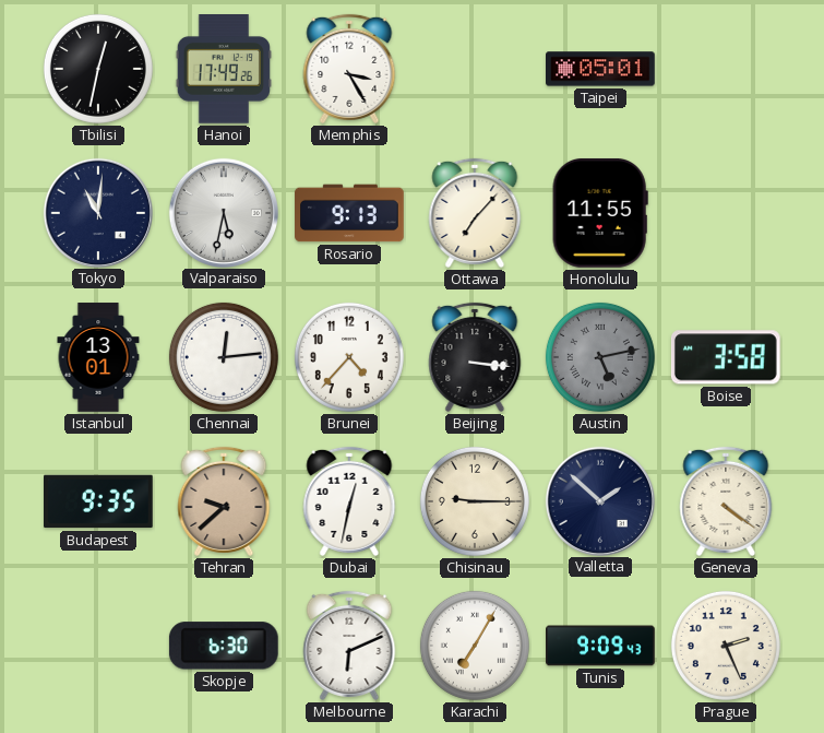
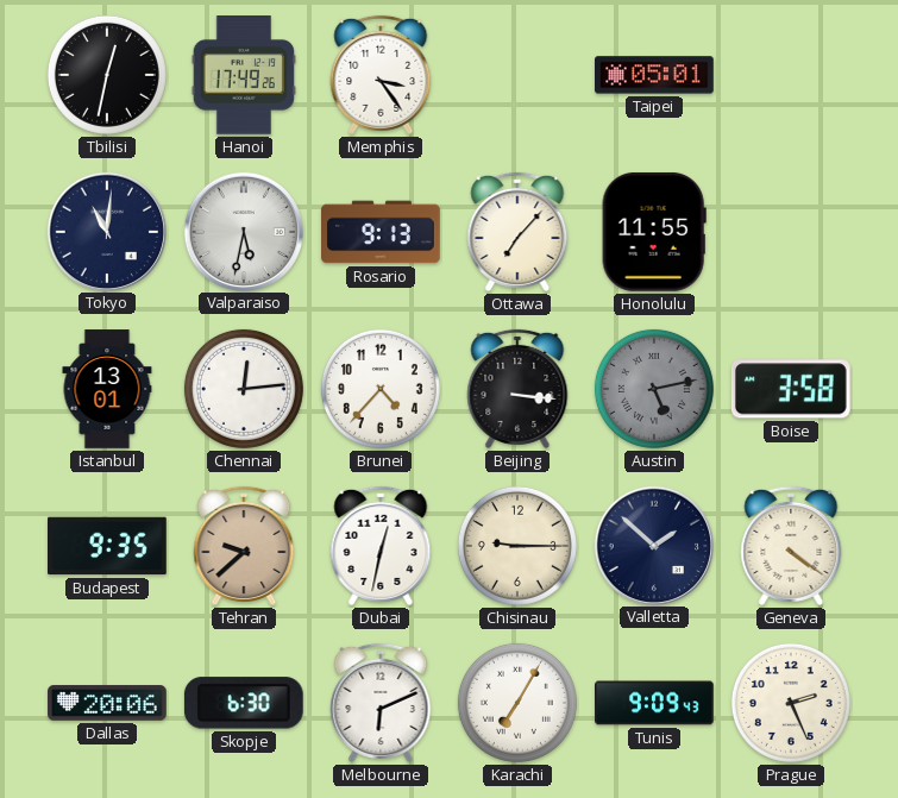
Memphis: 3:25 -> 3:24
Dallas: none -> 20:06
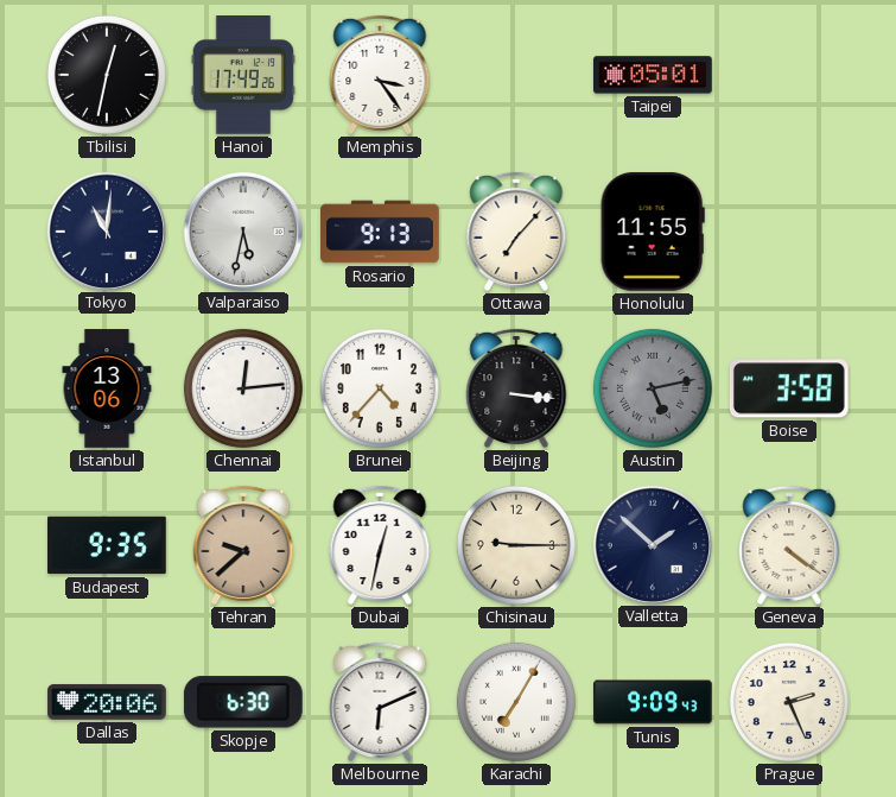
Istanbul: 13:01 -> 13:06
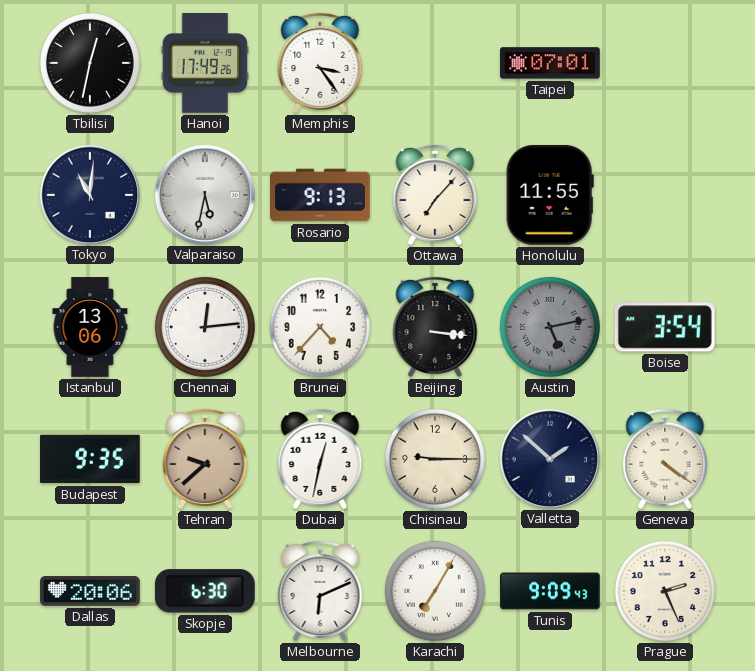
Taipei: 05:01 -> 07:01
Boise: 3:58 -> 3:54
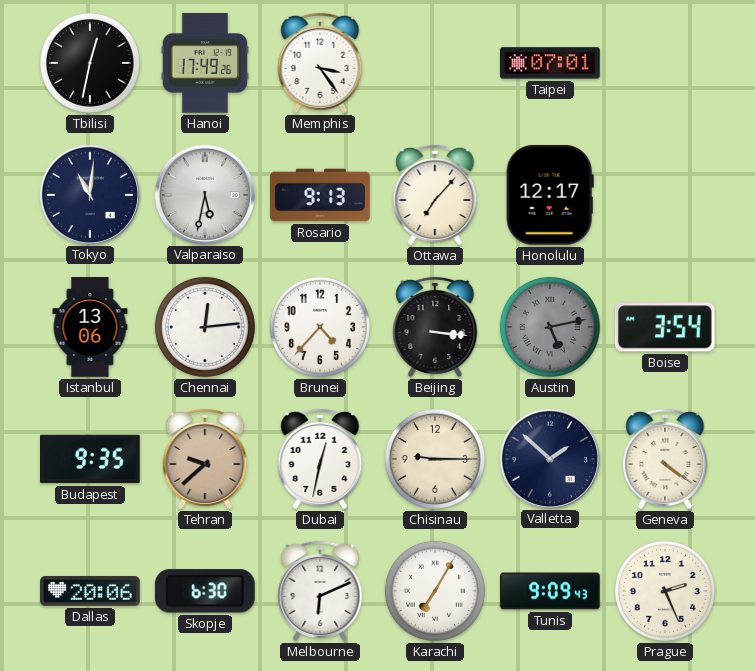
Honolulu: 11:55 -> 12:17
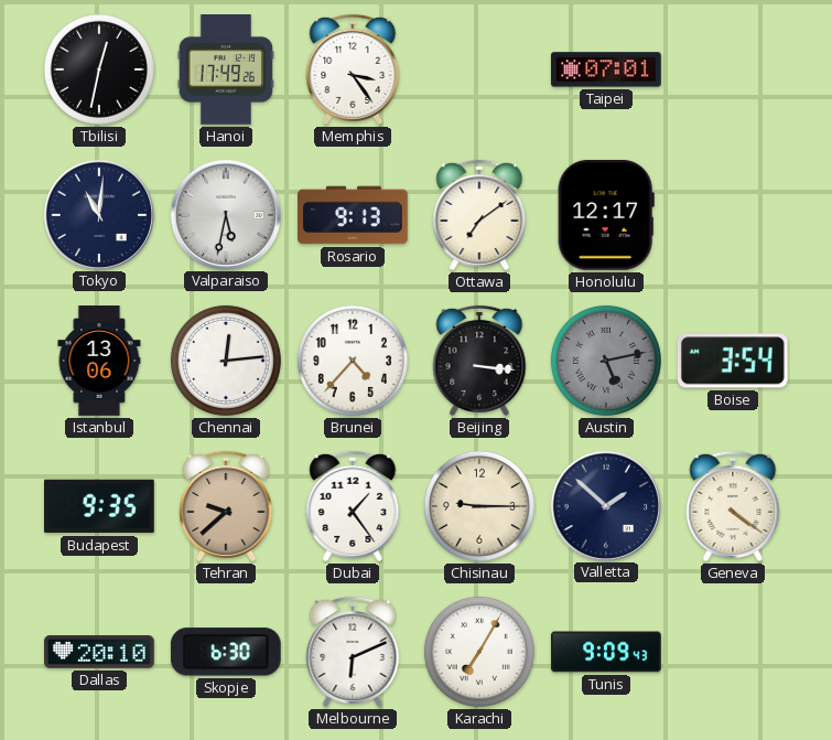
Ottawa: 7:07 -> 7:09
Dubai: 12:32 -> 1:24
Dallas: 20:06 -> 20:10
Prague: 2:26 -> none
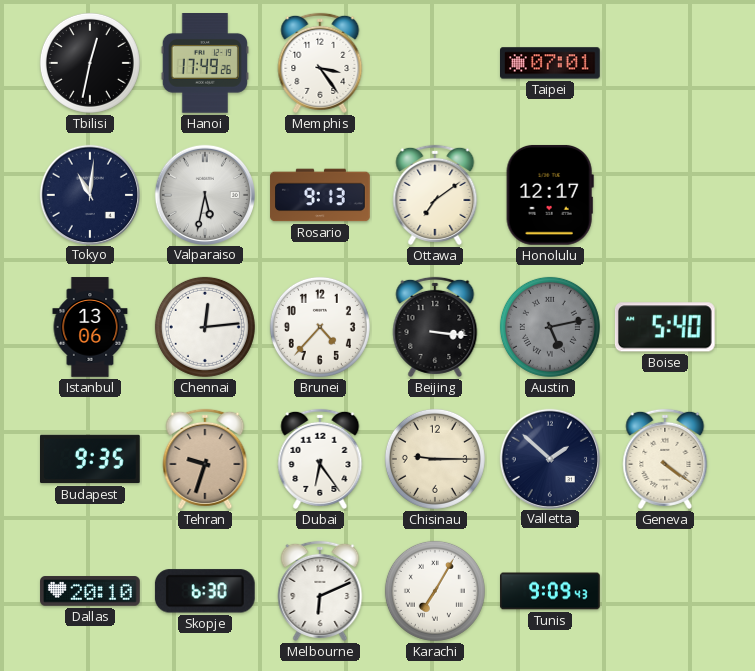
Boise: 3:54 -> 5:40
Tehran: 9:38 -> 9:33
Dubai: 1:24 -> 6:24
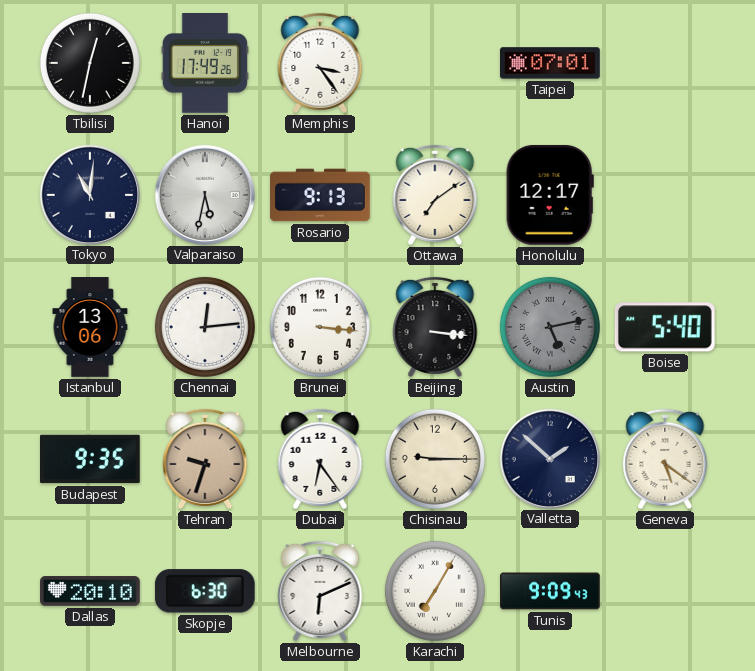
Brunei: 4:37 -> 3:16
Geneva: 4:21 -> 5:21
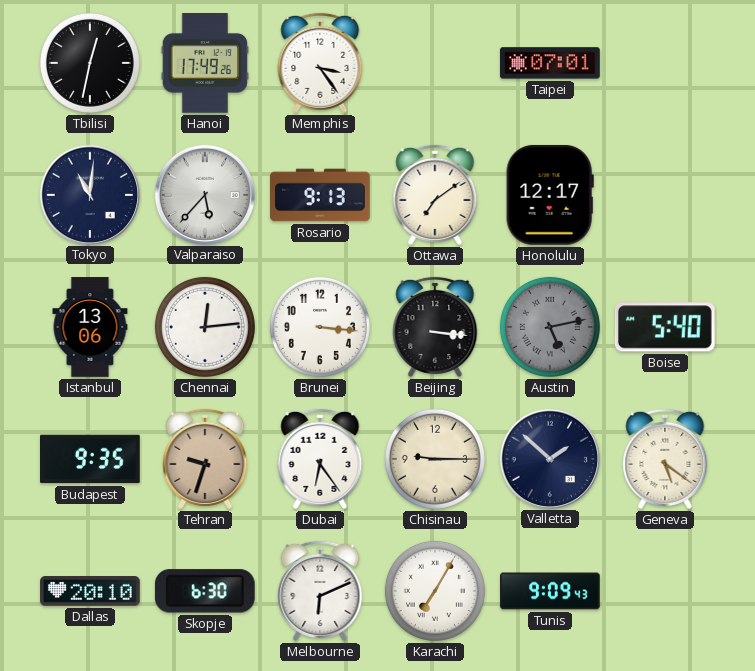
Valparaiso: 5:32 -> 5:37
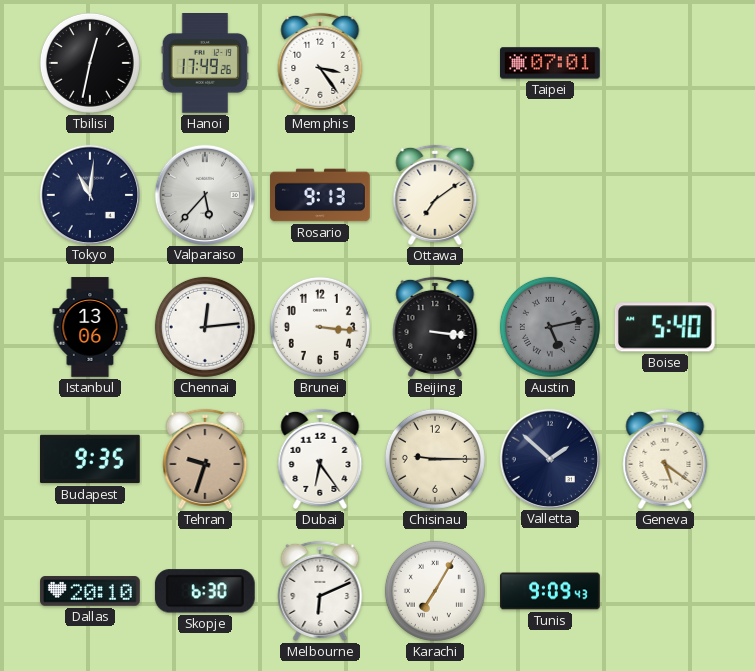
Honolulu: 12:17 -> none
